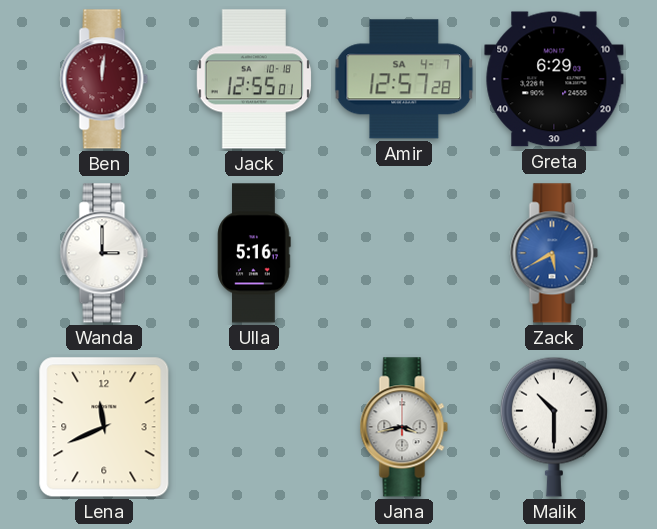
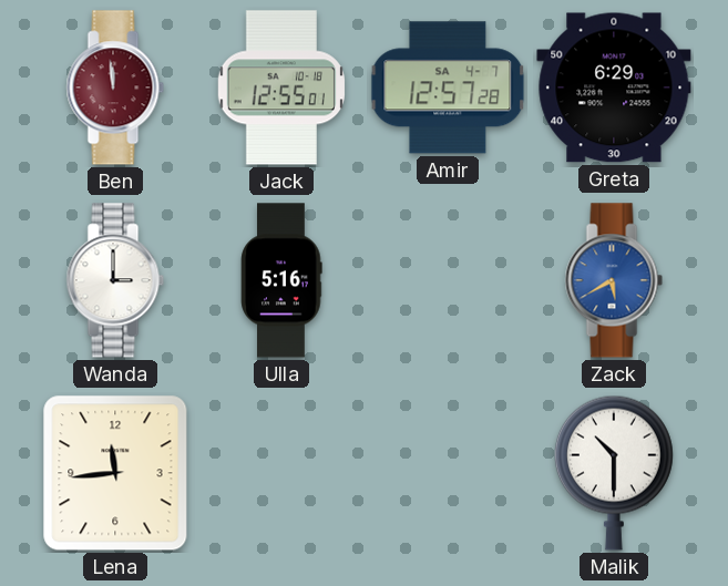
Ben: 12:01 -> 11:59
Lena: 11:41 -> 11:44
Jana: 3:43 -> none
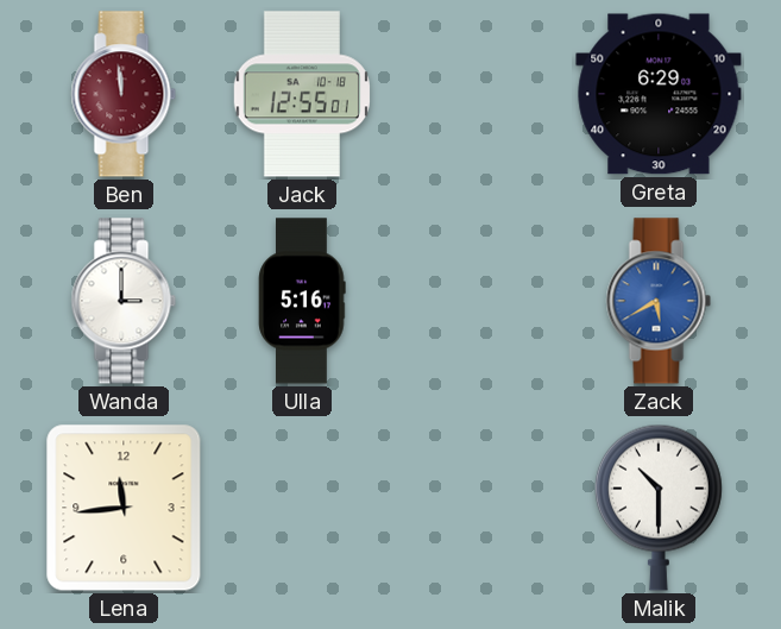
Amir: 12:57 -> none
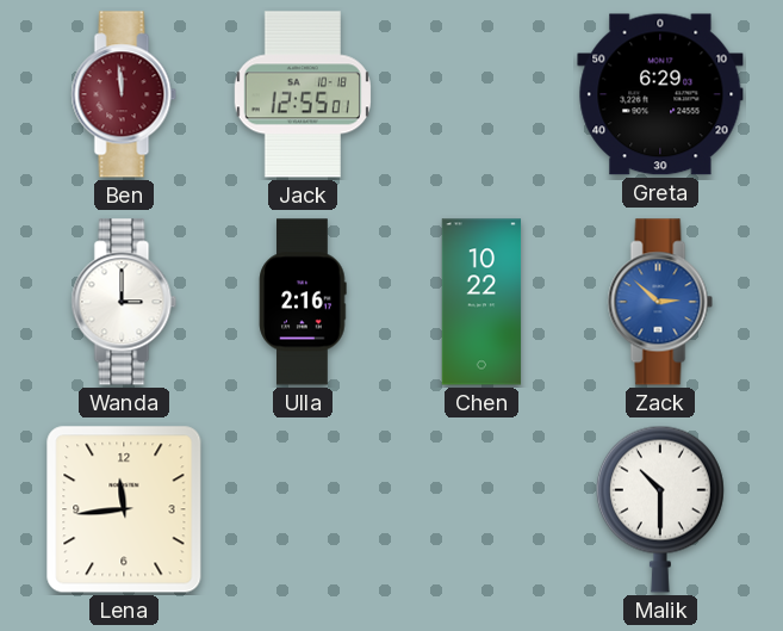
Ulla: 5:16 -> 2:16
Chen: none -> 10:22
Zack: 5:40 -> 2:52
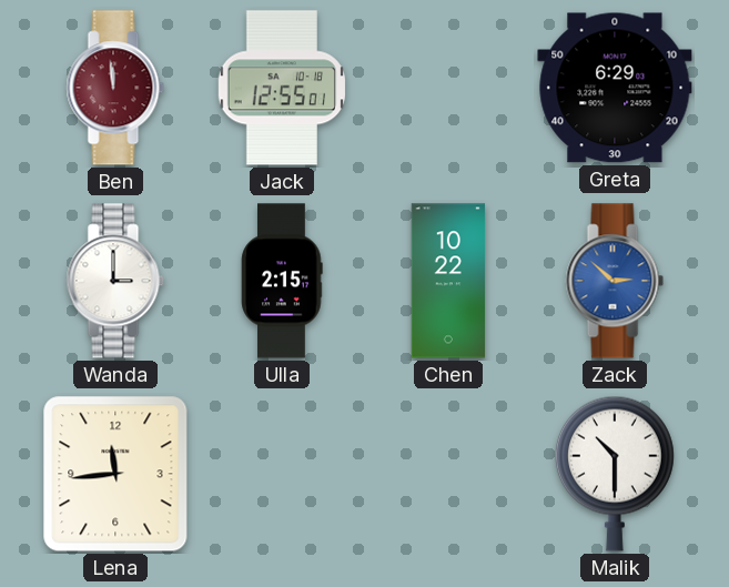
Ulla: 2:16 -> 2:15
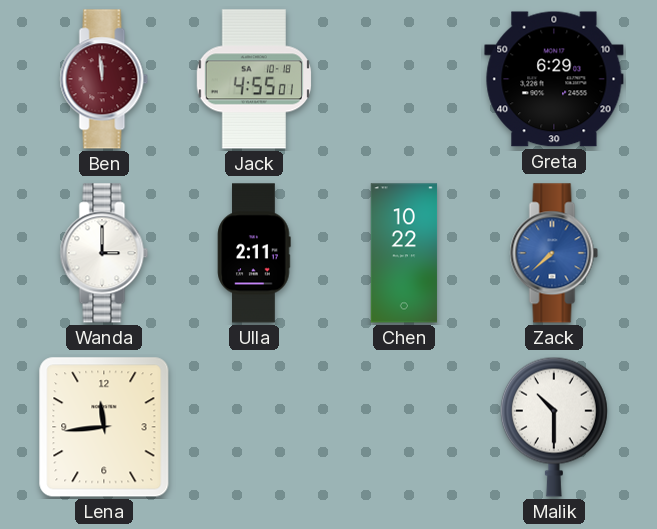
Jack: 12:55 -> 4:55
Ulla: 2:15 -> 2:11
Zack: 2:52 -> 7:38
